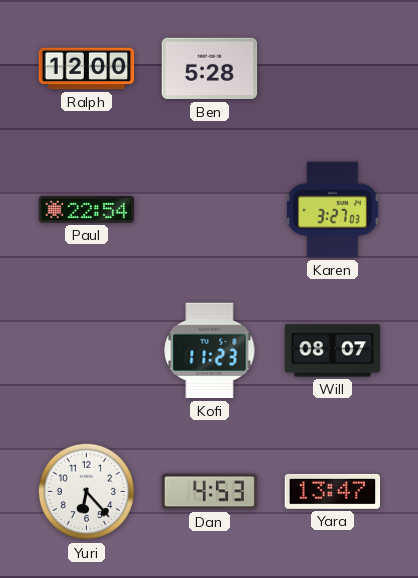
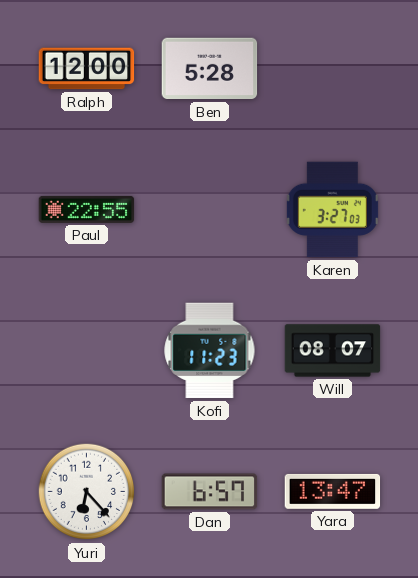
Paul: 22:54 -> 22:55
Dan: 4:53 -> 6:57
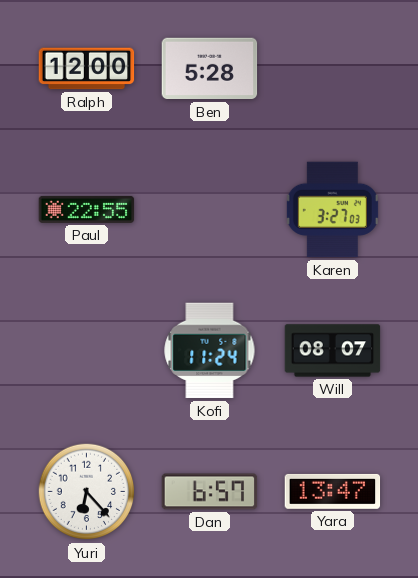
Kofi: 11:23 -> 11:24
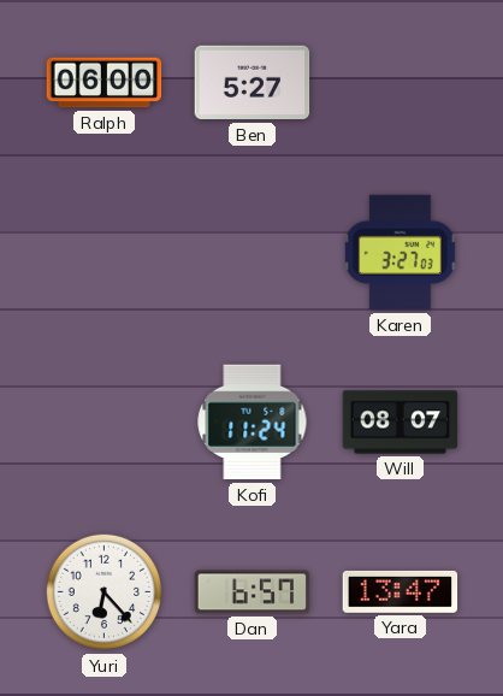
Ralph: 12:00 -> 06:00
Ben: 5:28 -> 5:27
Paul: 22:55 -> none
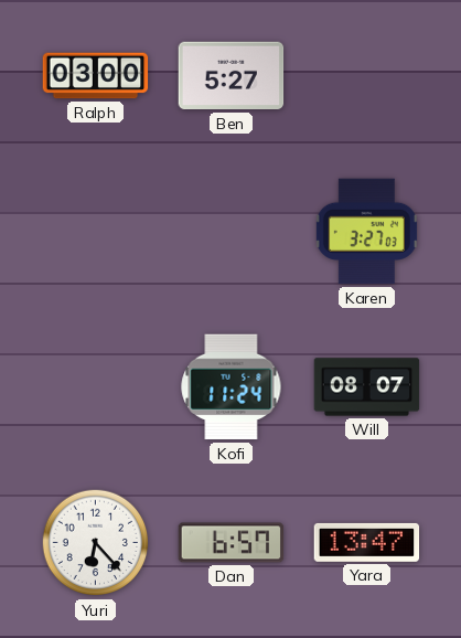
Ralph: 06:00 -> 03:00
